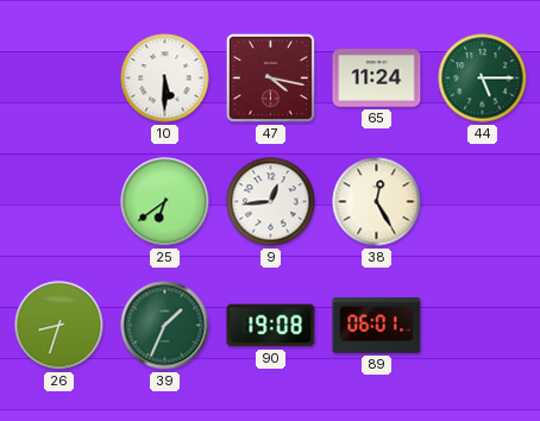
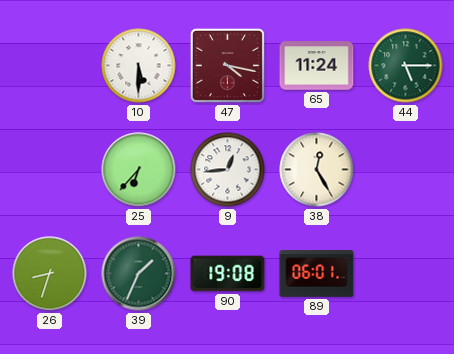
25: 6:39 -> 6:37
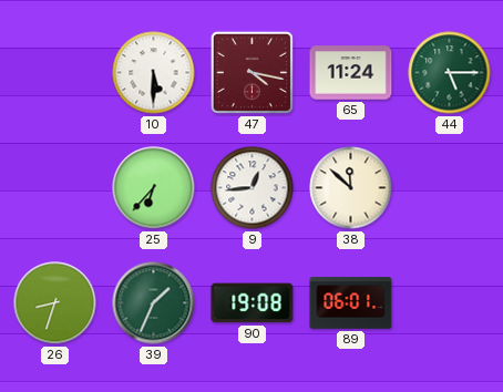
38: 12:25 -> 11:52
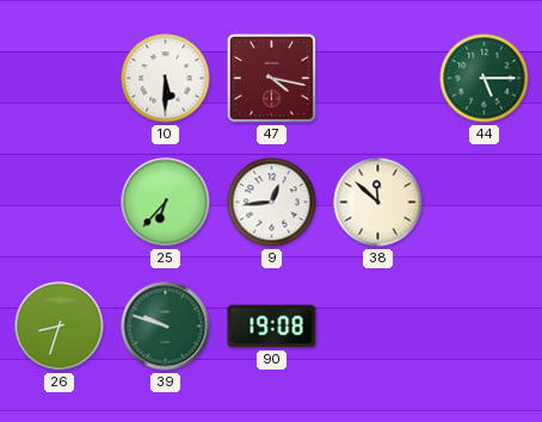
65: 11:24 -> none
39: 1:34 -> 9:48
89: 06:01 -> none
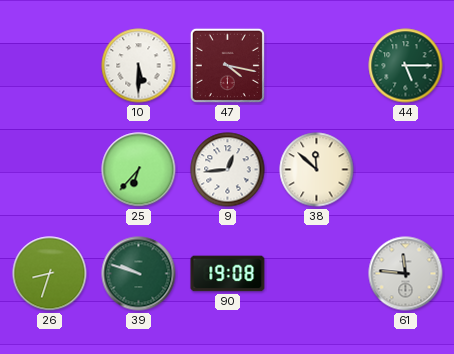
61: none -> 11:46
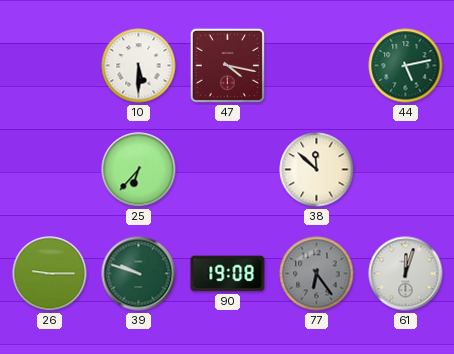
44: 5:15 -> 5:13
9: 12:44 -> none
26: 8:33 -> 9:15
77: none -> 6:24
61: 11:46 -> 12:03
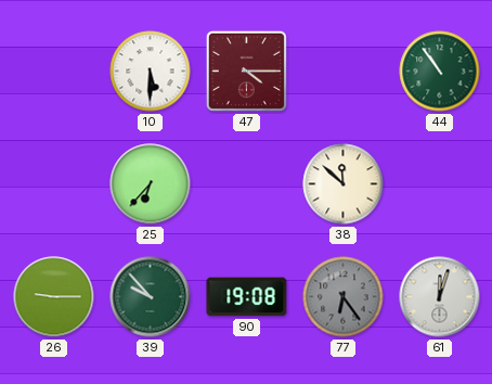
47: 4:17 -> 4:15
44: 5:13 -> 10:54
39: 9:48 -> 9:53
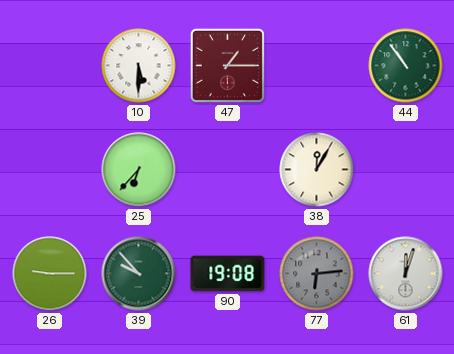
47: 4:15 -> 1:15
38: 11:52 -> 12:05
77: 6:24 -> 6:14
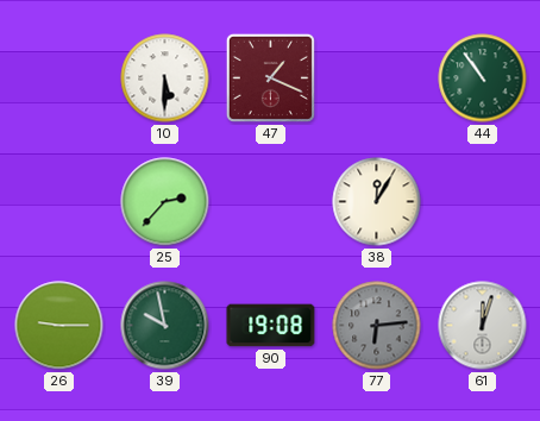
47: 1:15 -> 1:19
25: 6:37 -> 2:37
39: 9:53 -> 9:58
